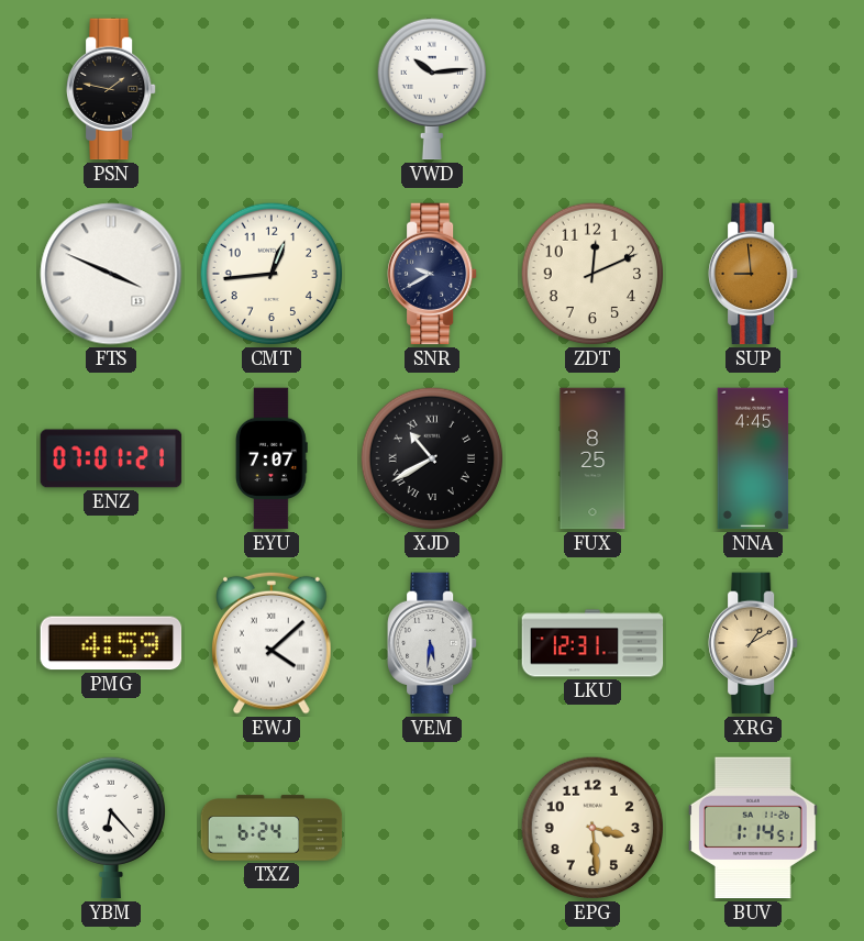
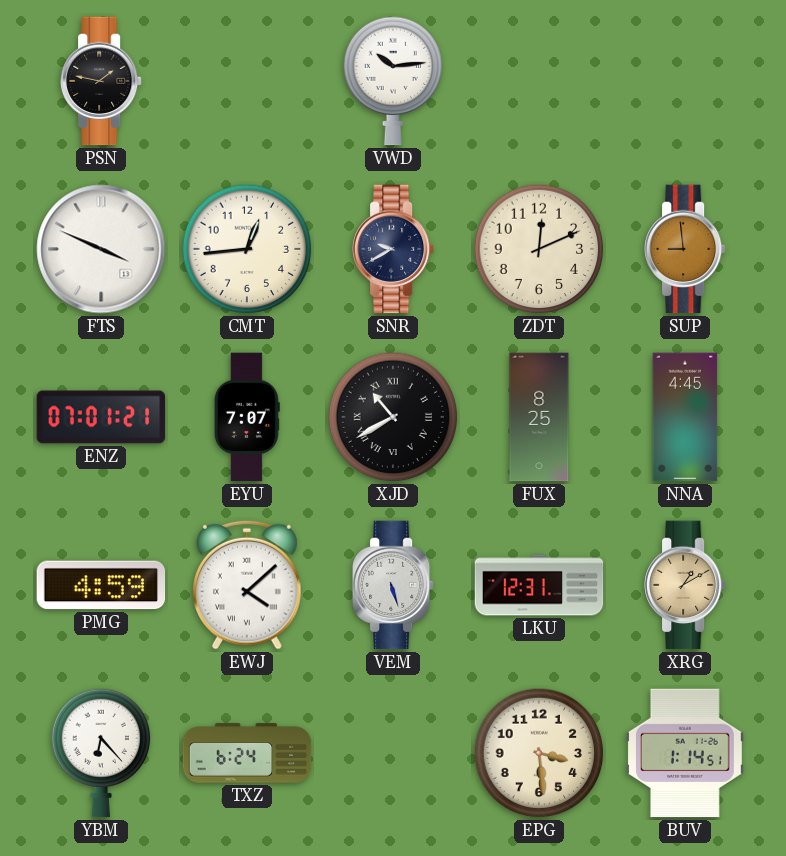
VEM: 5:31 -> 5:27
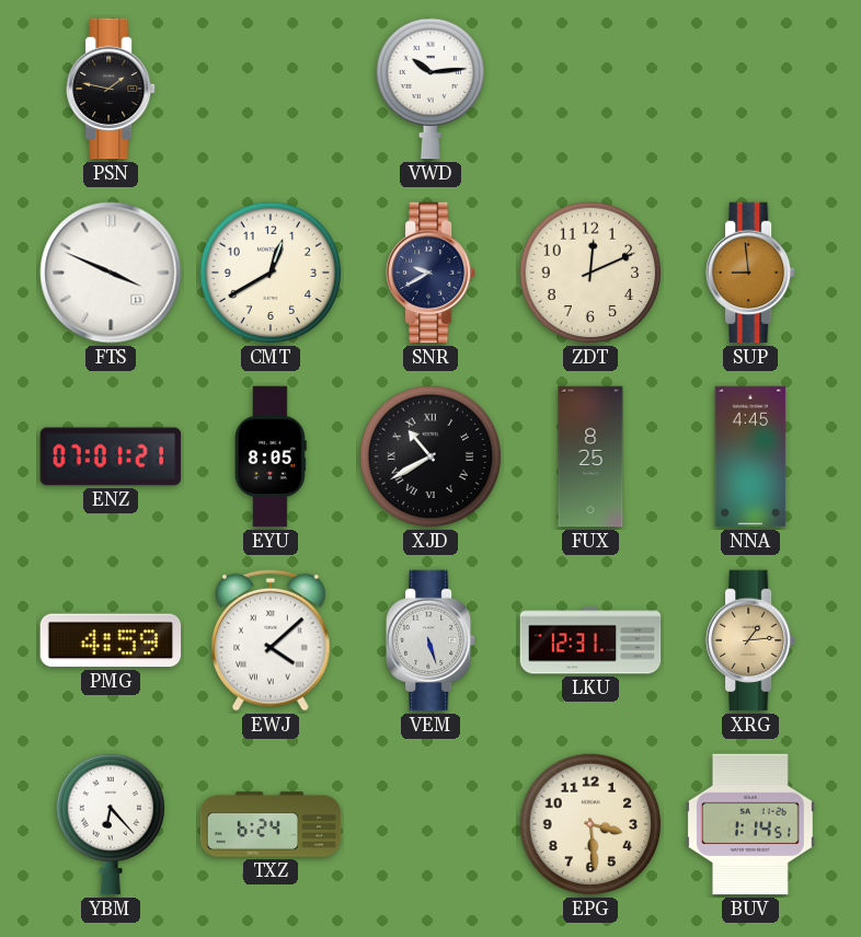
CMT: 12:44 -> 12:40
EYU: 7:07 -> 8:05
XRG: 1:10 -> 1:14
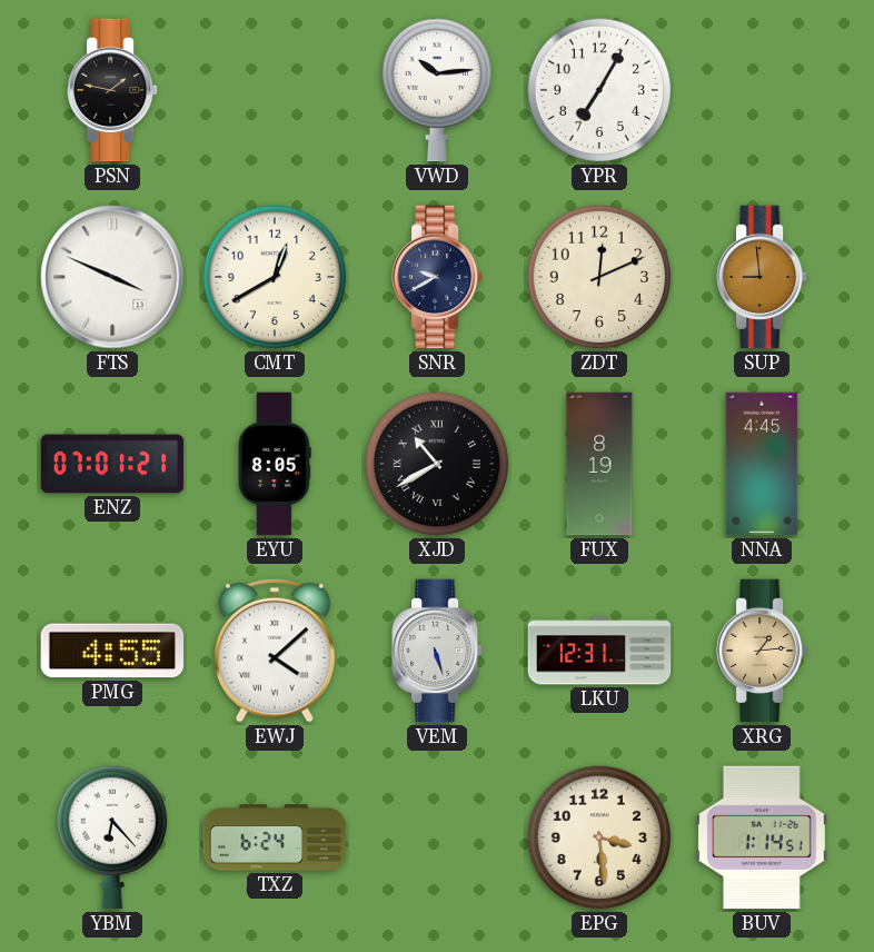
YPR: none -> 7:05
FUX: 8:25 -> 8:19
PMG: 4:59 -> 4:55
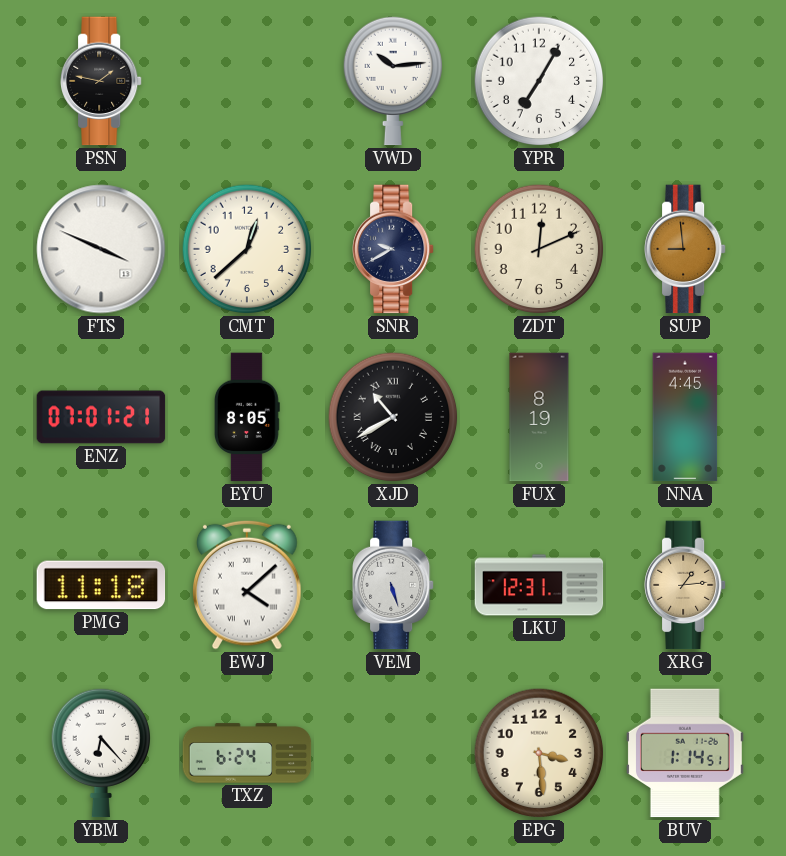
CMT: 12:40 -> 12:38
PMG: 4:55 -> 11:18
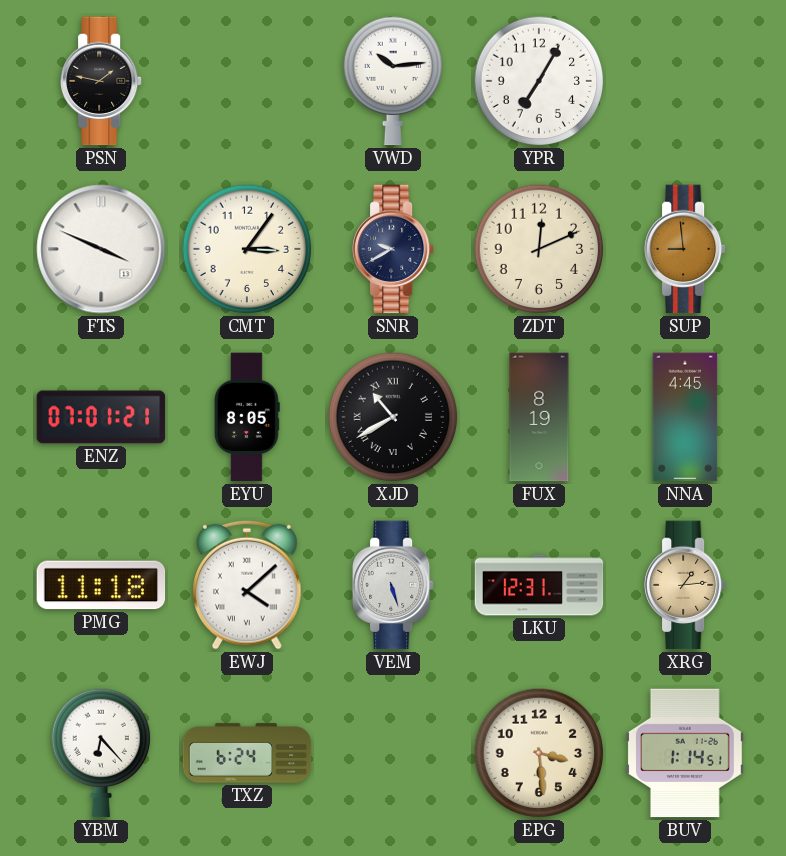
CMT: 12:38 -> 3:06
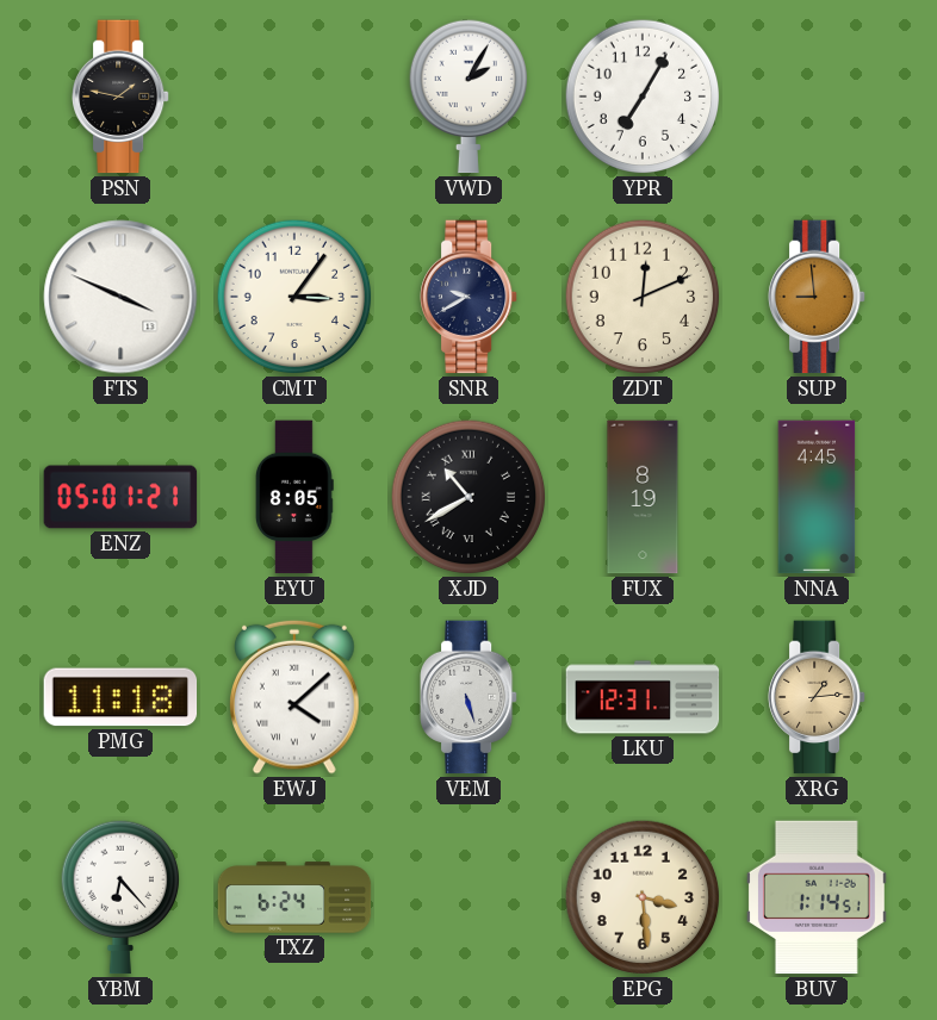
VWD: 10:14 -> 2:05
ENZ: 07:01 -> 05:01
